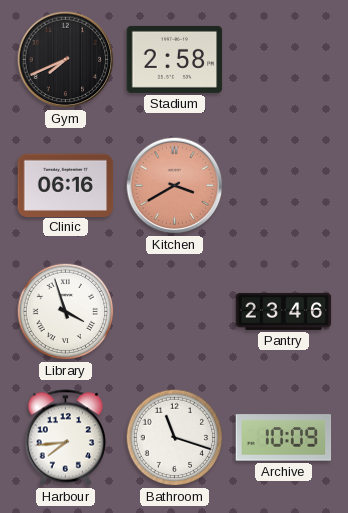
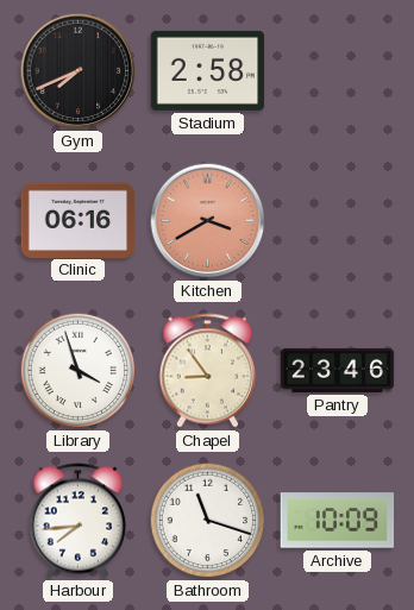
Chapel: none -> 8:54
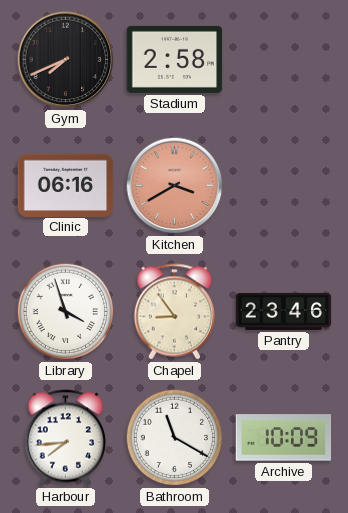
Bathroom: 11:18 -> 11:20
